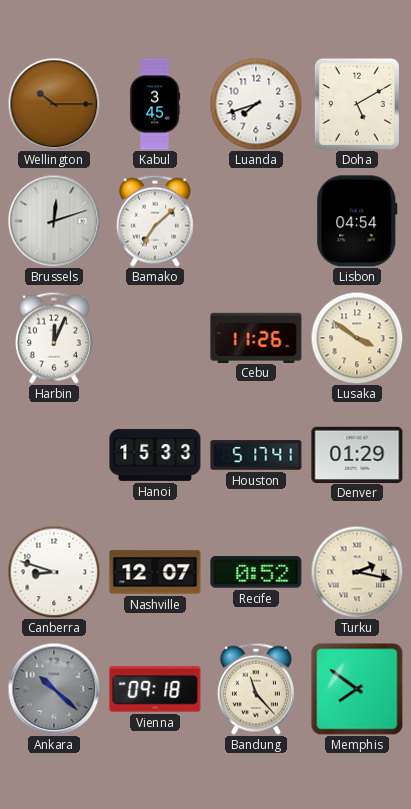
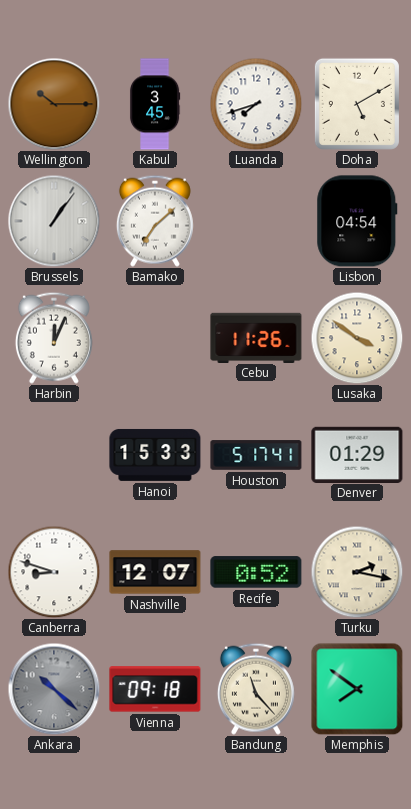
Brussels: 12:12 -> 1:06
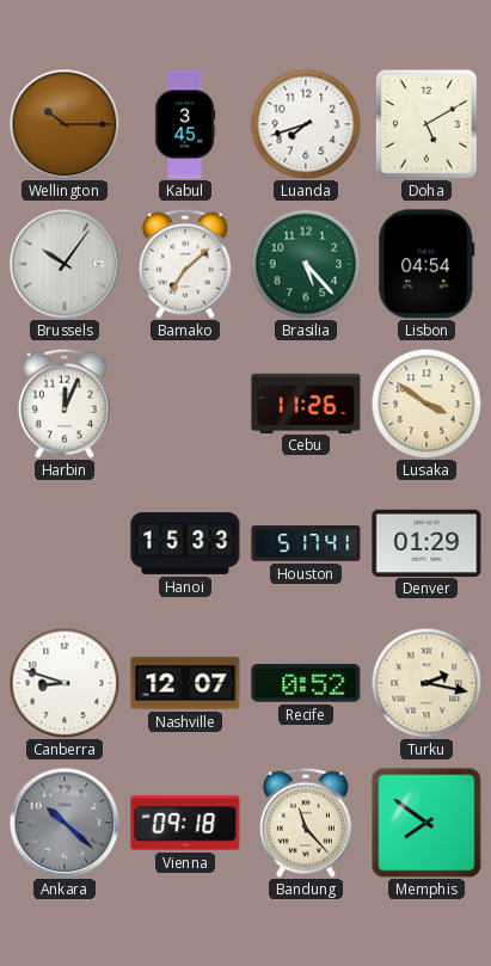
Brussels: 1:06 -> 10:06
Brasilia: none -> 5:23
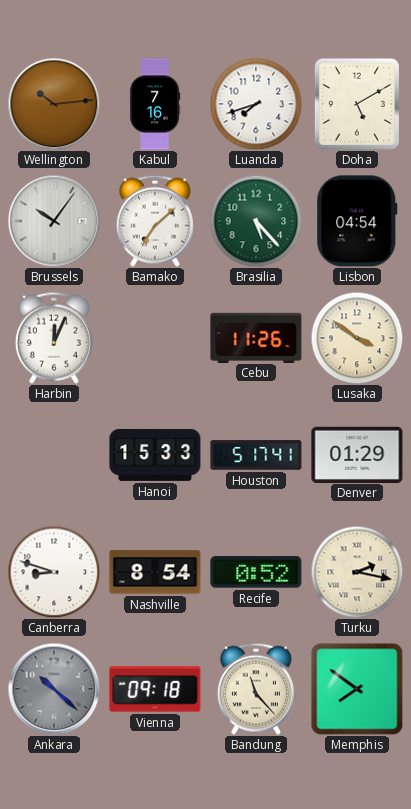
Wellington: 10:15 -> 10:14
Kabul: 3:45 -> 7:16
Nashville: 12:07 -> 8:54
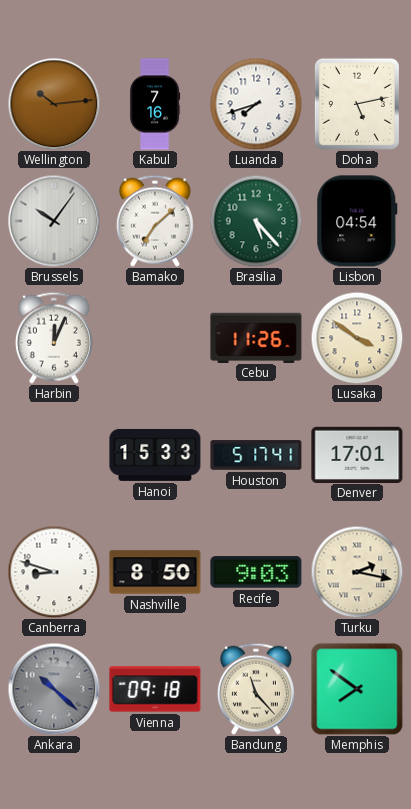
Doha: 5:10 -> 5:13
Denver: 01:29 -> 17:01
Nashville: 8:54 -> 8:50
Recife: 0:52 -> 9:03
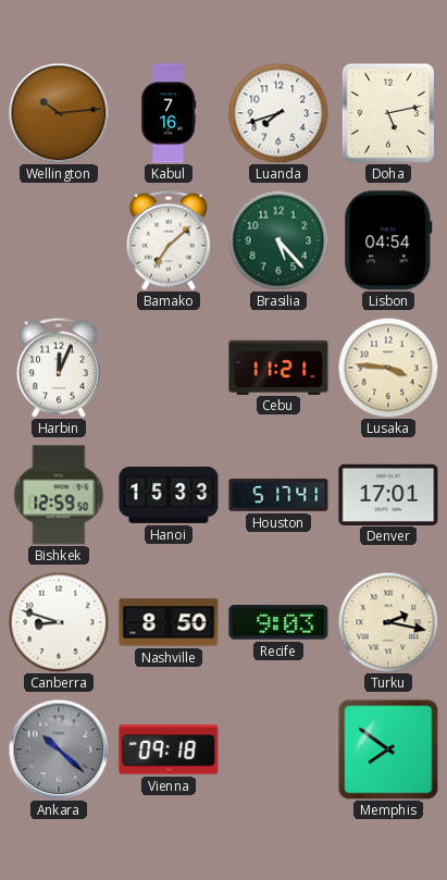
Brussels: 10:06 -> none
Cebu: 11:26 -> 11:21
Lusaka: 3:51 -> 3:46
Bishkek: none -> 12:59
Bandung: 11:23 -> none
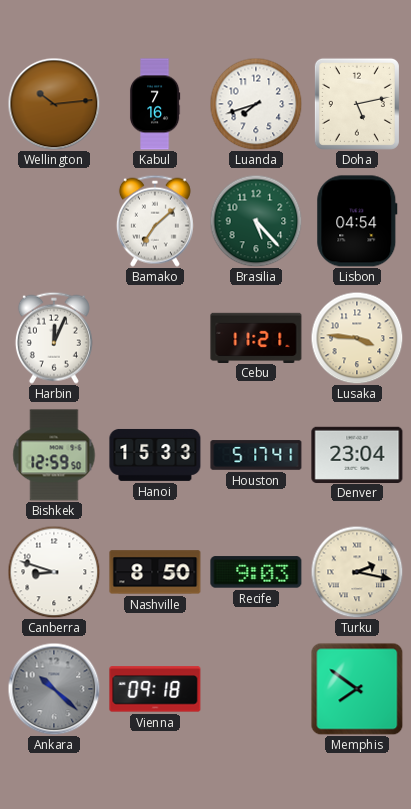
Denver: 17:01 -> 23:04
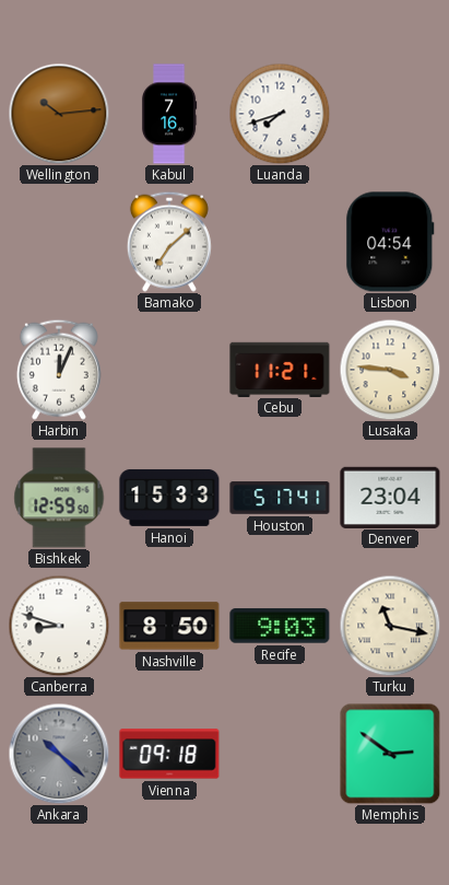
Doha: 5:13 -> none
Brasilia: 5:23 -> none
Turku: 2:17 -> 11:17
Memphis: 7:51 -> 2:51
